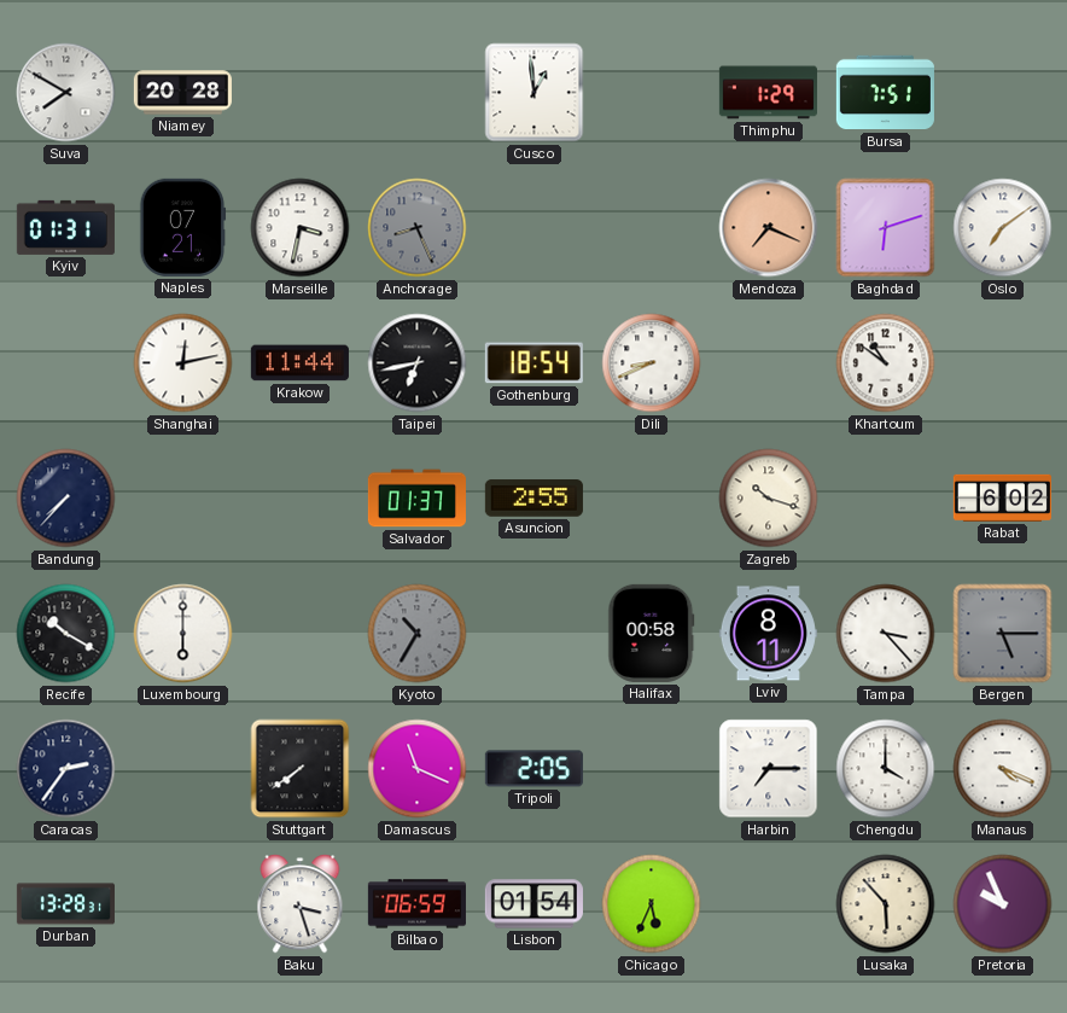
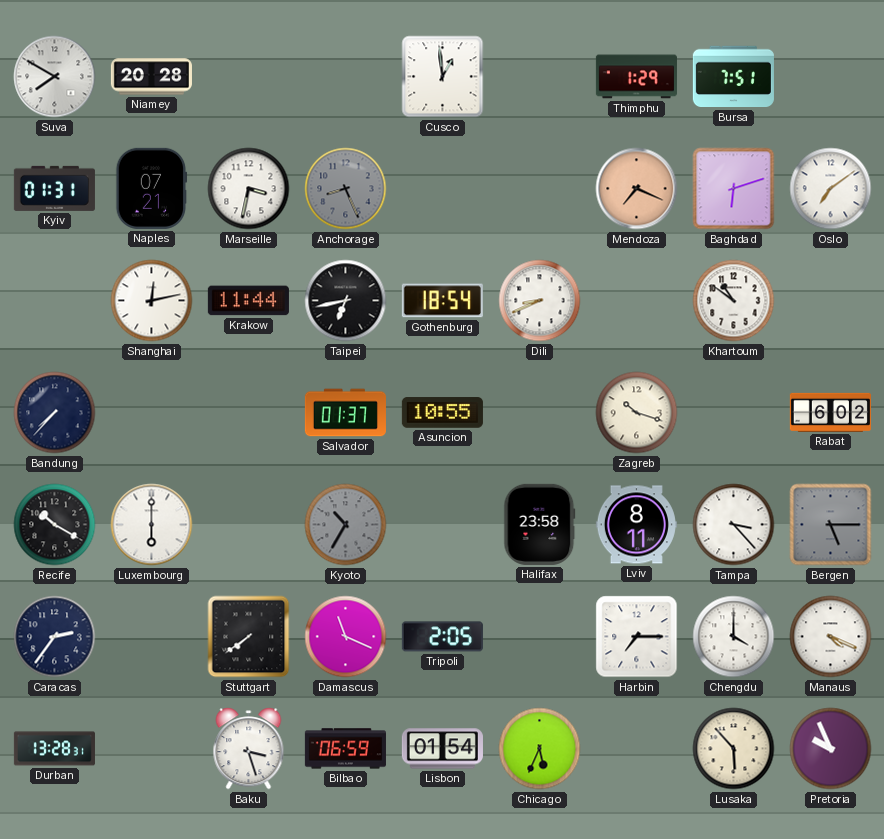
Asuncion: 2:55 -> 10:55
Halifax: 00:58 -> 23:58
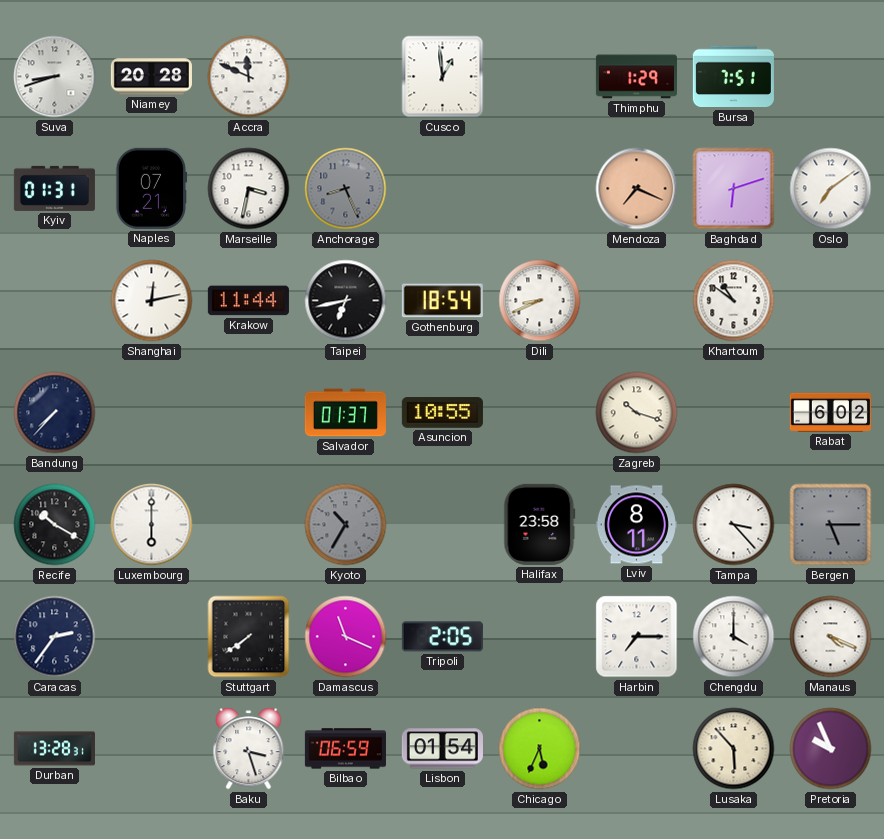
Suva: 7:50 -> 8:42
Accra: none -> 11:49
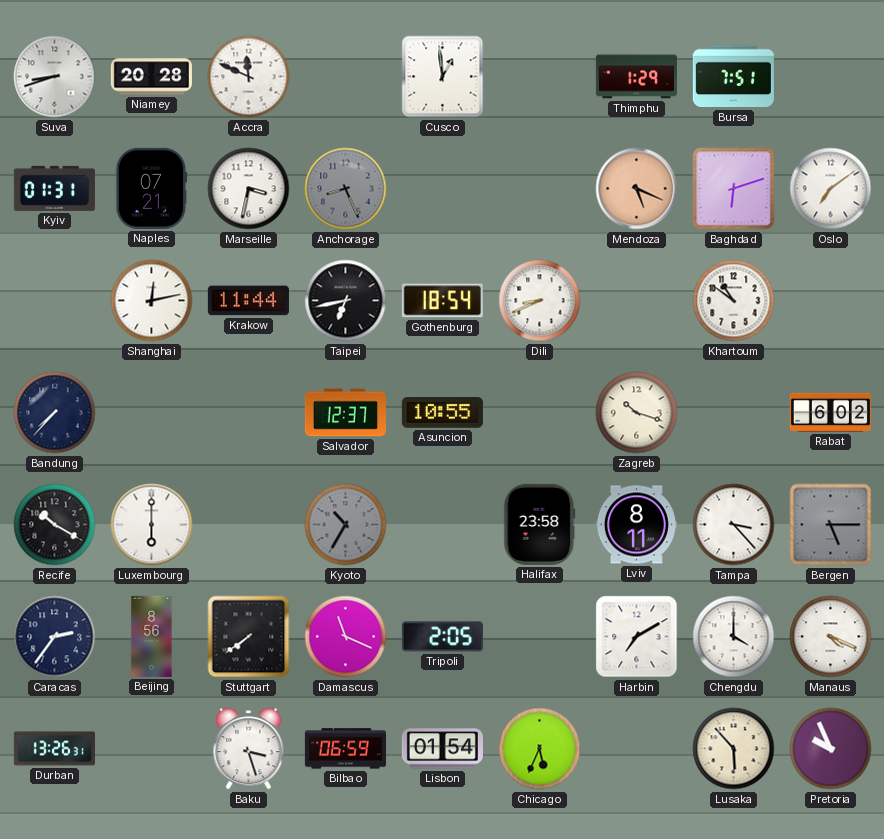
Mendoza: 7:19 -> 5:19
Salvador: 01:37 -> 12:37
Beijing: none -> 8:56
Harbin: 7:15 -> 7:10
Durban: 13:28 -> 13:26
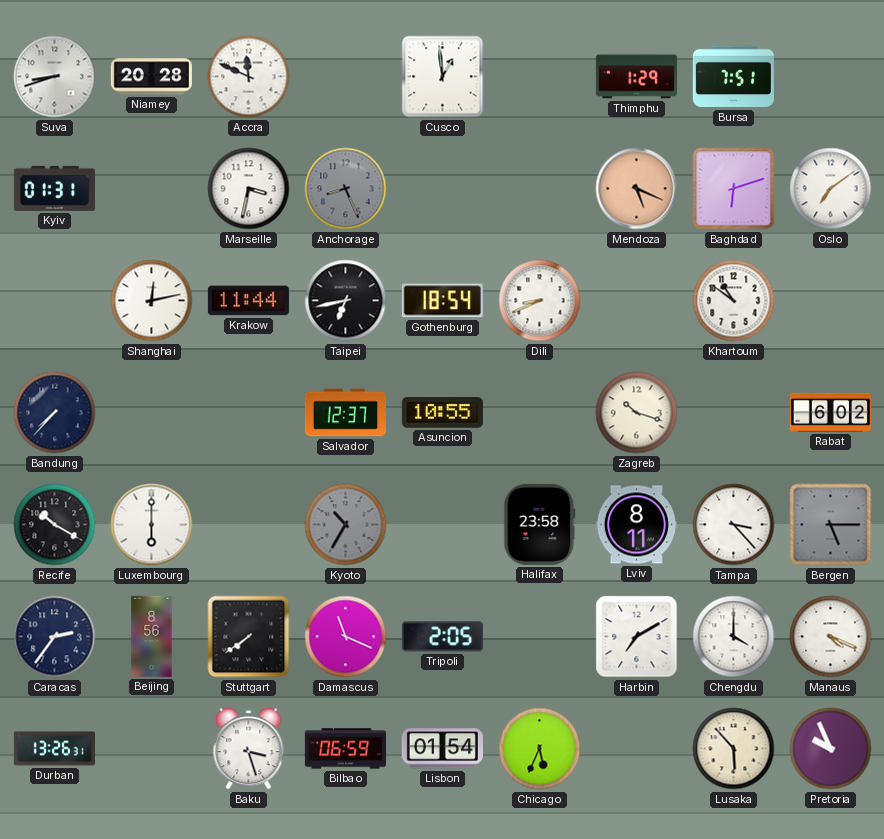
Naples: 07:21 -> none
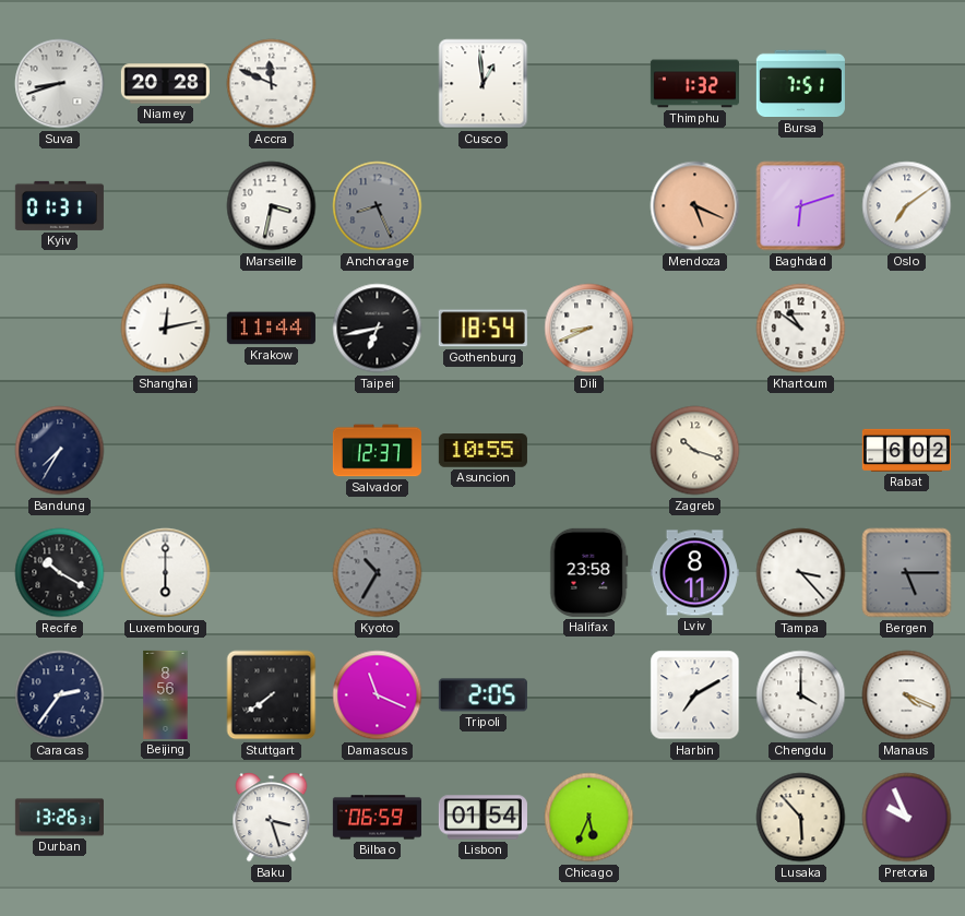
Thimphu: 1:29 -> 1:32
Bandung: 7:37 -> 7:35
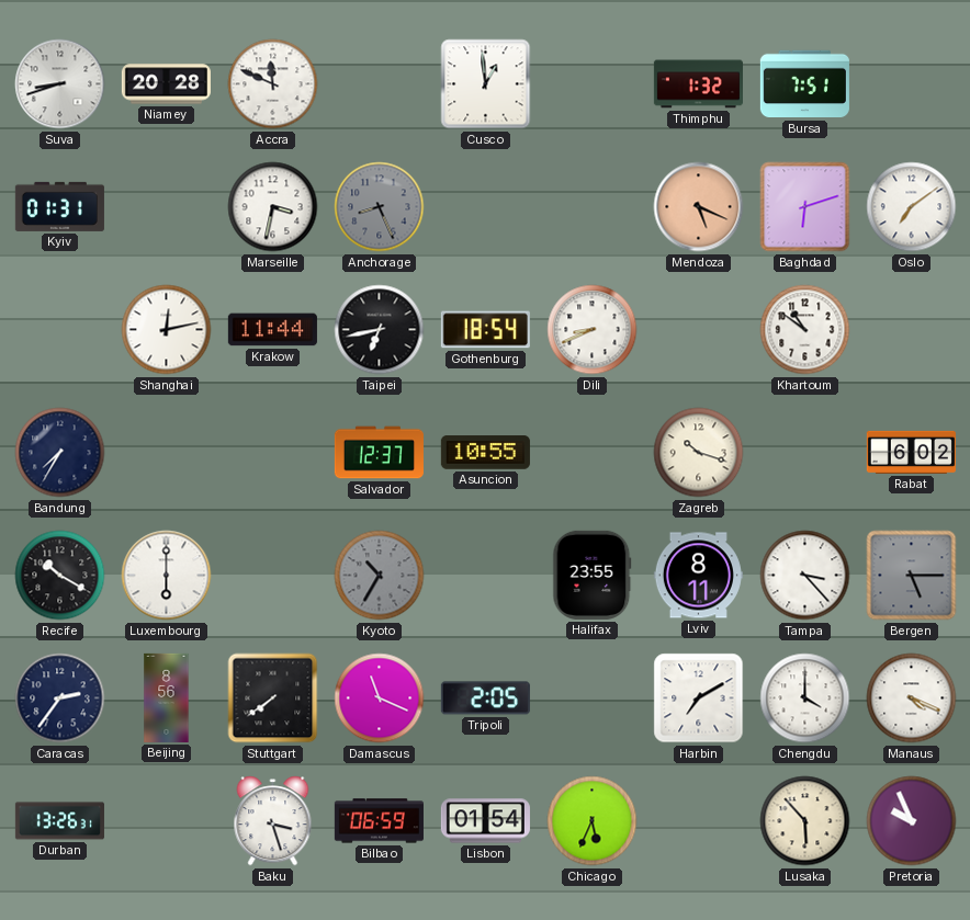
Halifax: 23:58 -> 23:55
